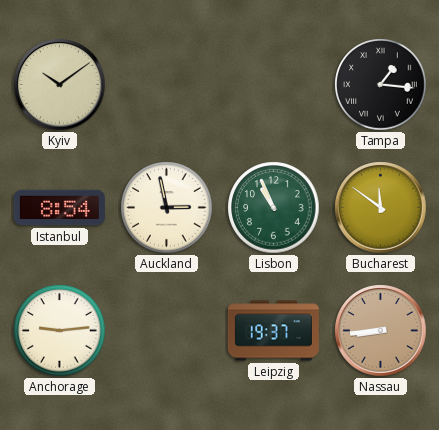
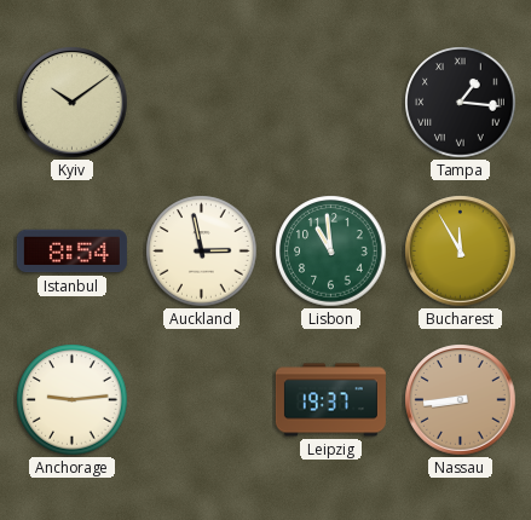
Lisbon: 10:56 -> 10:59
Bucharest: 11:51 -> 11:55
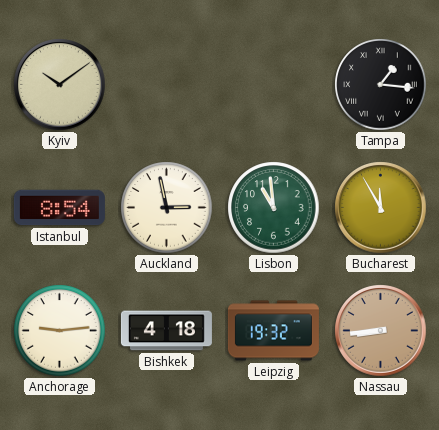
Bishkek: none -> 4:18
Leipzig: 19:37 -> 19:32
